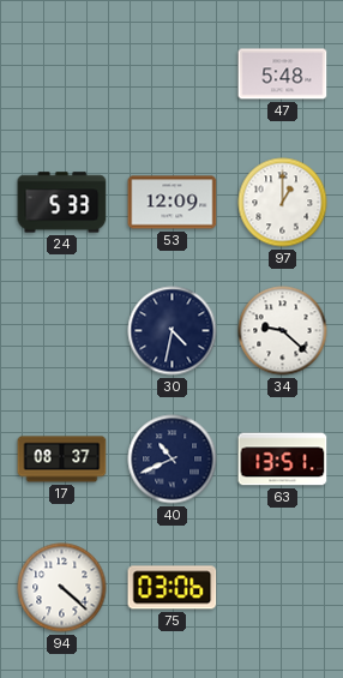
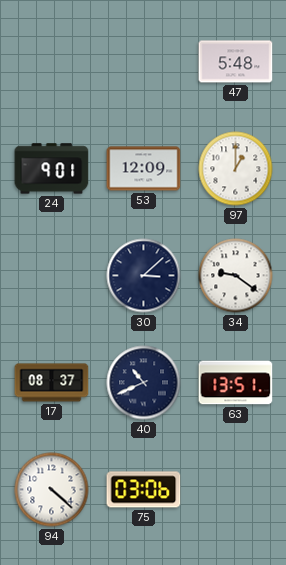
24: 5:33 -> 9:01
30: 4:32 -> 3:08
34: 9:22 -> 9:21
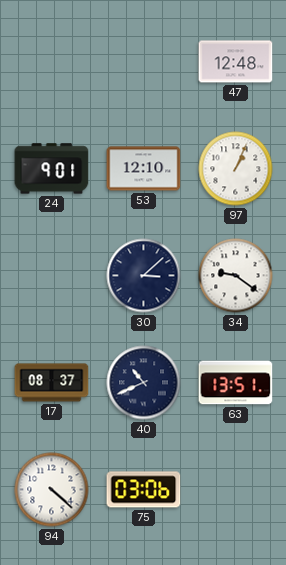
47: 5:48 -> 12:48
53: 12:09 -> 12:10
97: 1:00 -> 1:04
